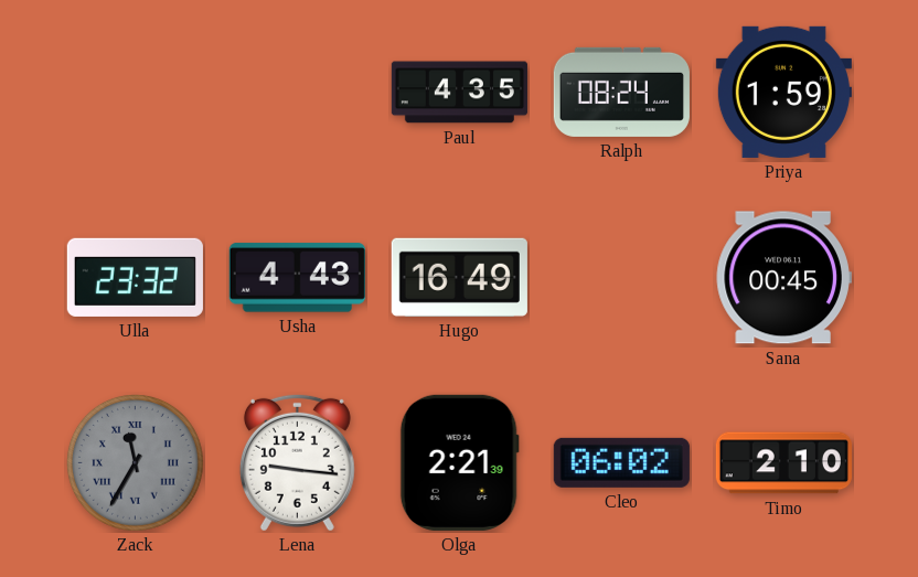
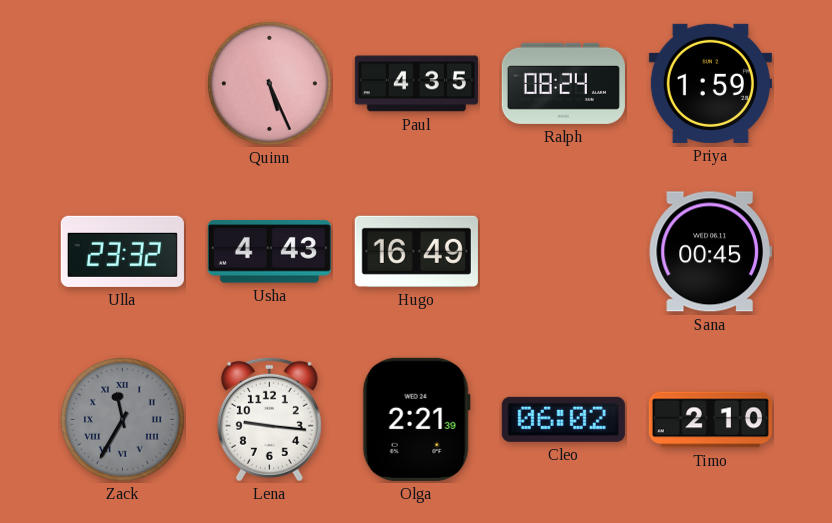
Quinn: none -> 5:26
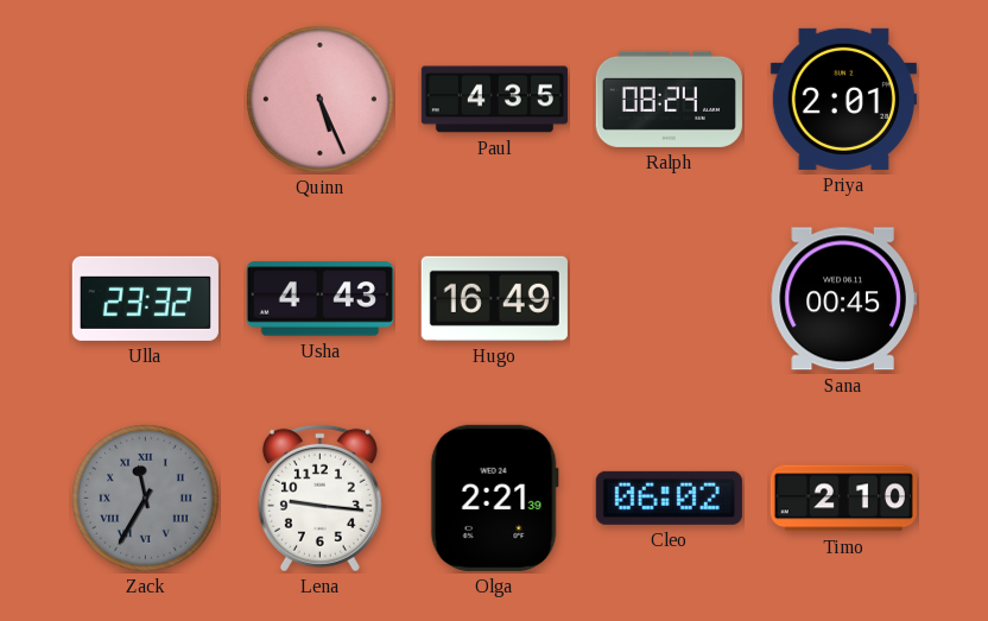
Priya: 1:59 -> 2:01
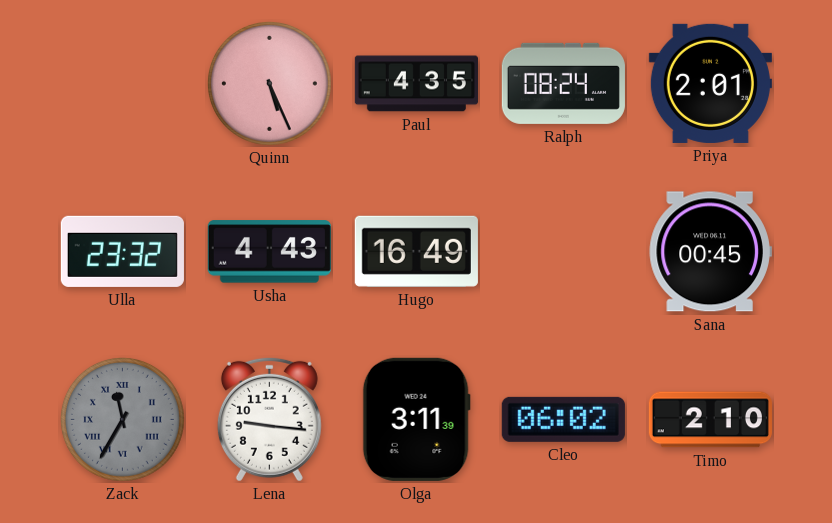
Olga: 2:21 -> 3:11
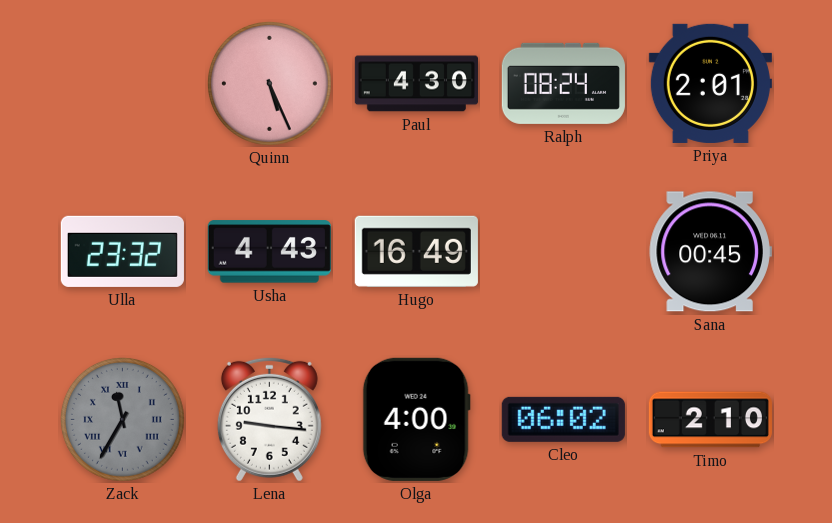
Paul: 4:35 -> 4:30
Olga: 3:11 -> 4:00
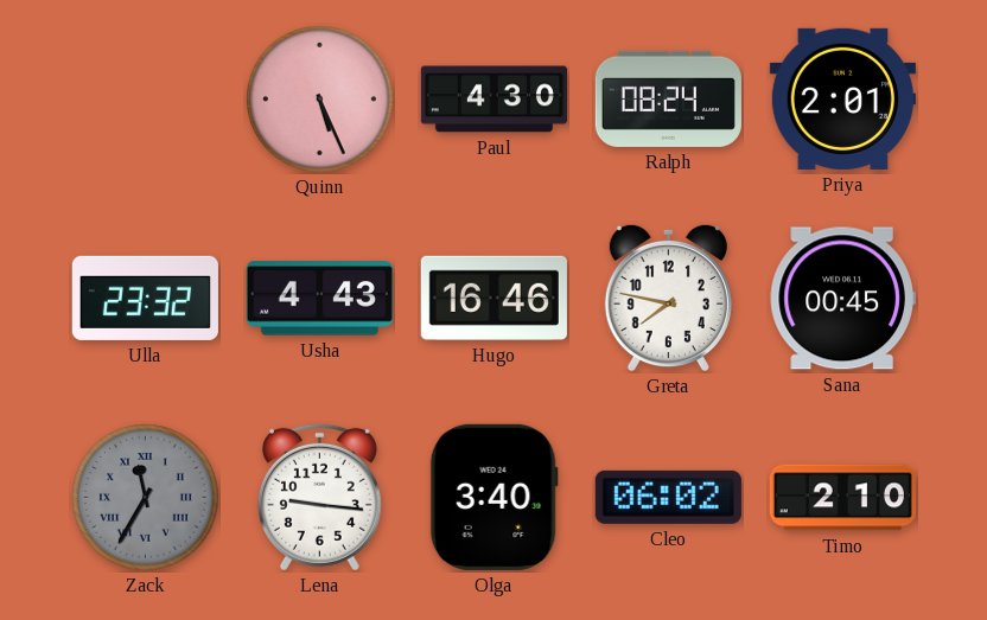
Hugo: 16:49 -> 16:46
Greta: none -> 7:47
Olga: 4:00 -> 3:40
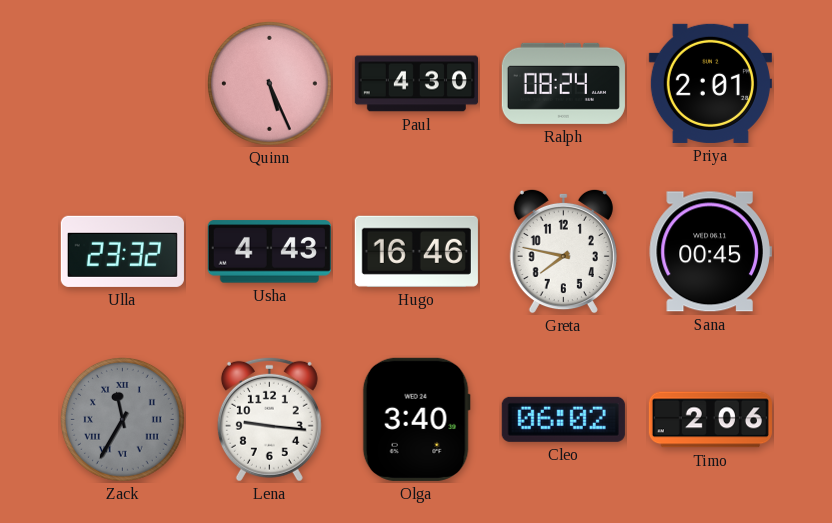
Timo: 2:10 -> 2:06
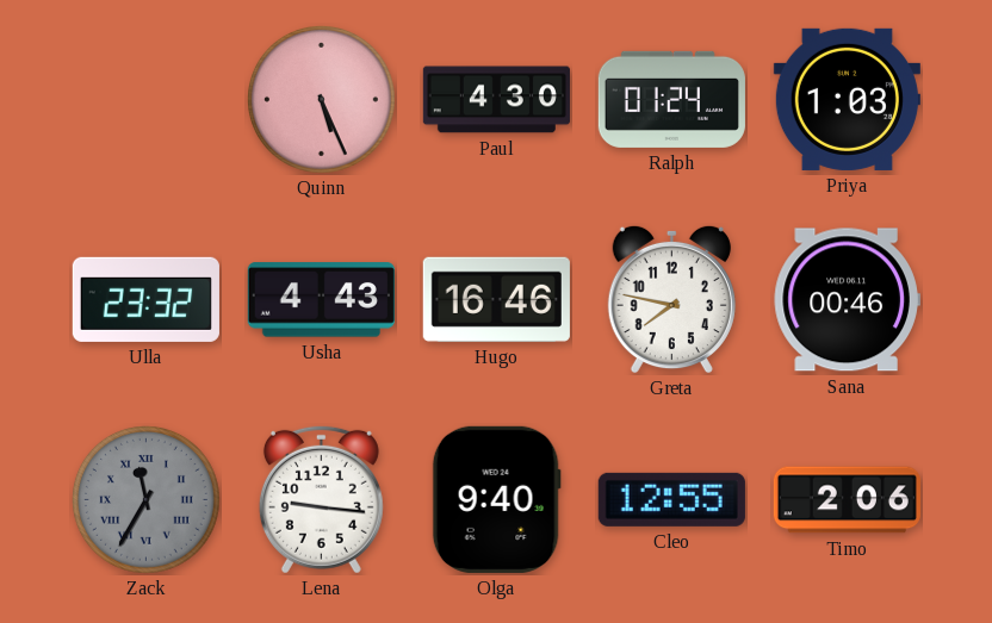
Ralph: 08:24 -> 01:24
Priya: 2:01 -> 1:03
Sana: 00:45 -> 00:46
Olga: 3:40 -> 9:40
Cleo: 06:02 -> 12:55
